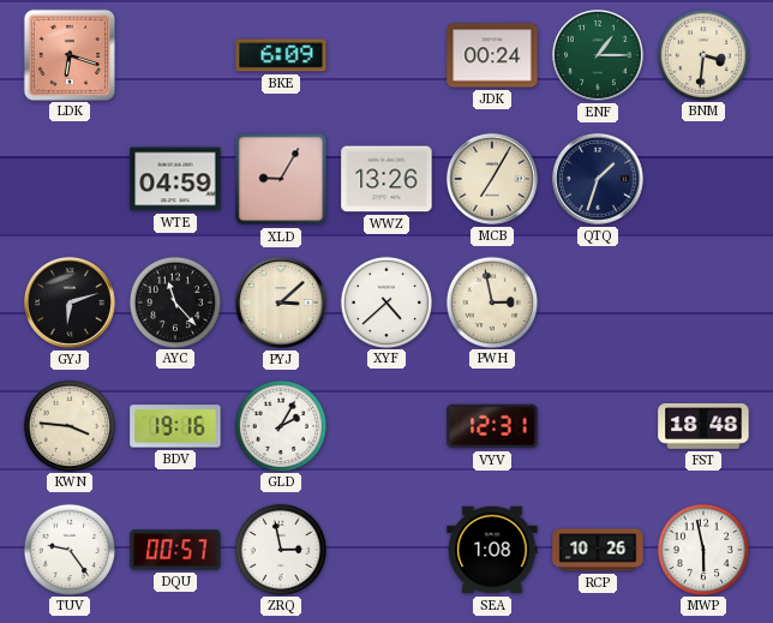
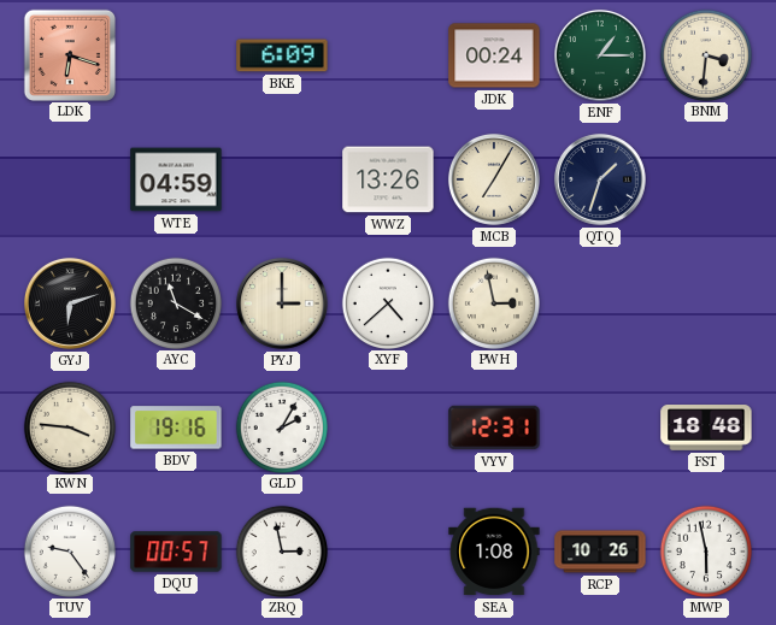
XLD: 9:05 -> none
AYC: 11:23 -> 11:20
PYJ: 3:08 -> 3:00
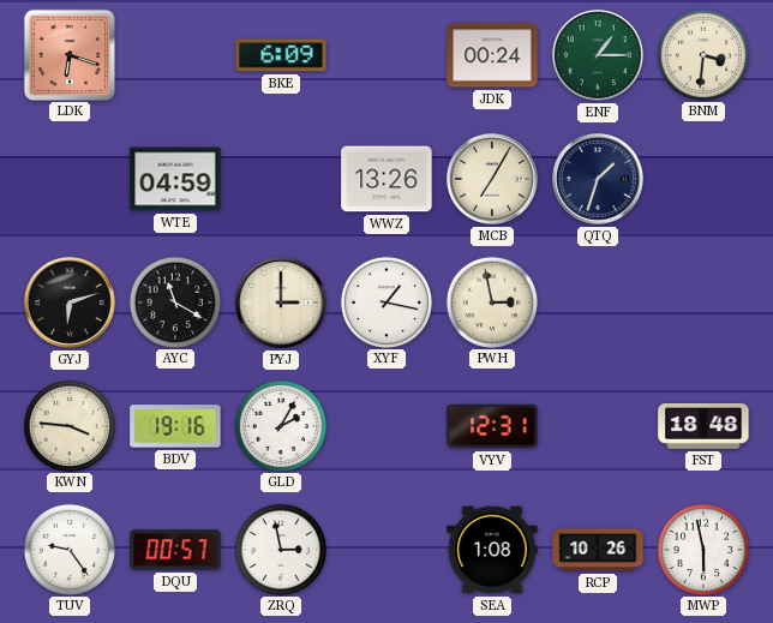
XYF: 4:38 -> 1:17
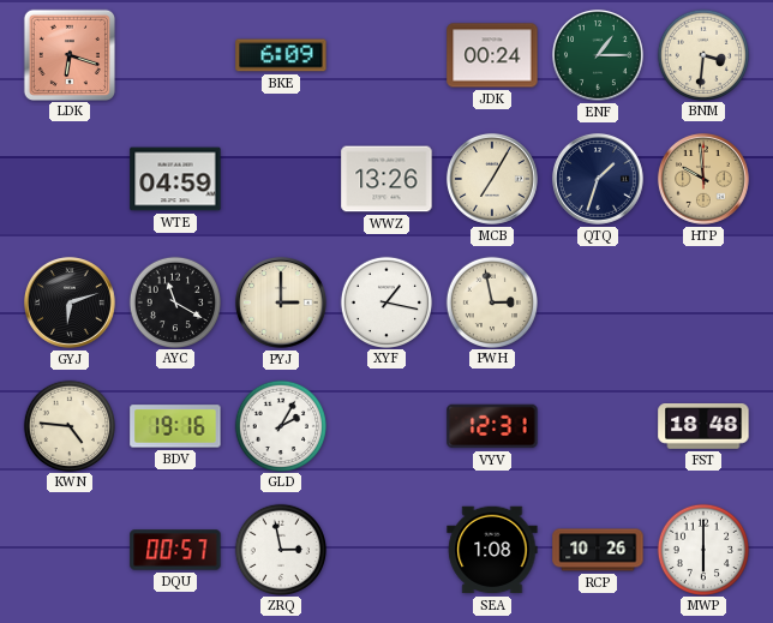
HTP: none -> 9:59
KWN: 3:46 -> 4:46
TUV: 9:24 -> none
MWP: 5:58 -> 6:00
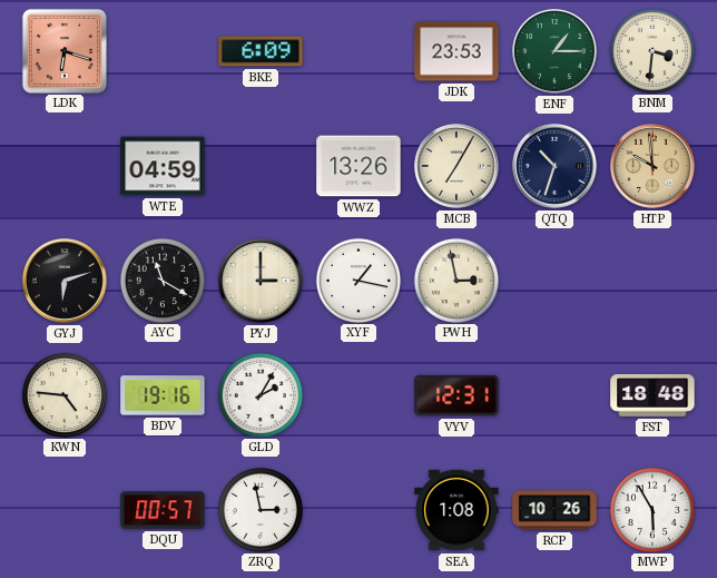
JDK: 00:24 -> 23:53
QTQ: 1:33 -> 10:33
MWP: 6:00 -> 5:55
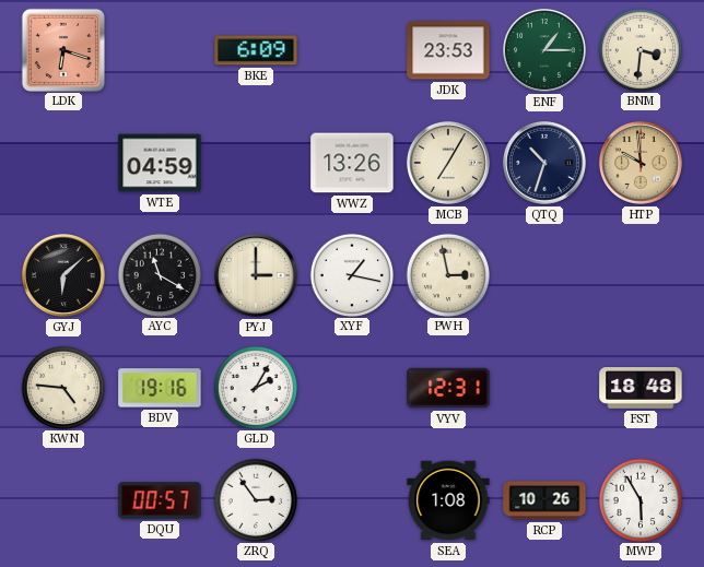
GYJ: 6:12 -> 6:08
ZRQ: 2:58 -> 2:54
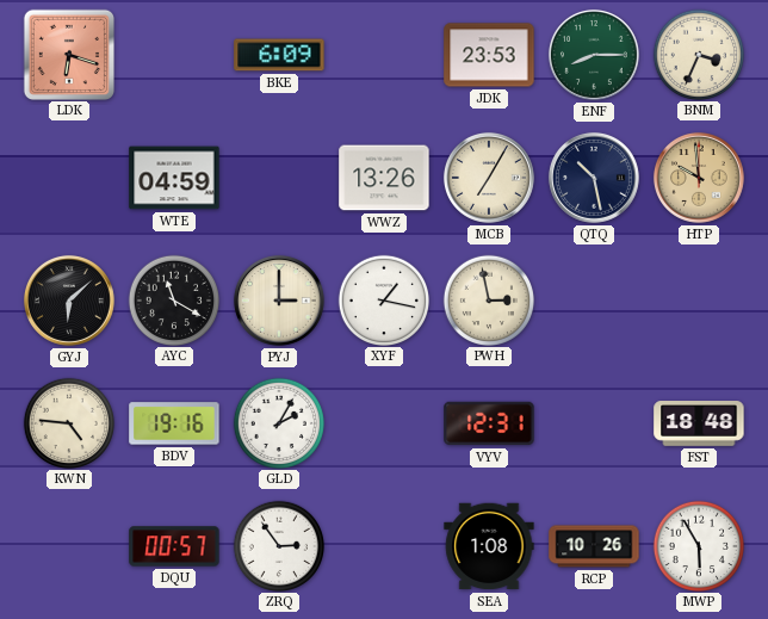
ENF: 1:15 -> 8:15
BNM: 3:31 -> 3:34
QTQ: 10:33 -> 10:28
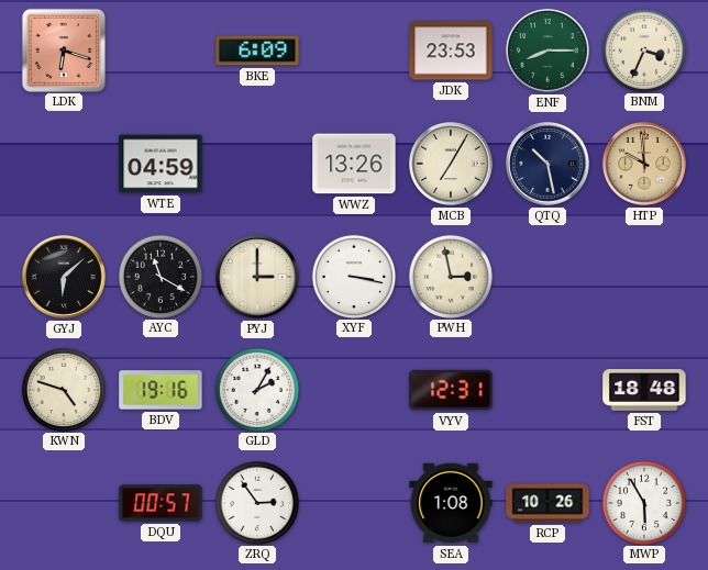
XYF: 1:17 -> 3:17
KWN: 4:46 -> 4:48
